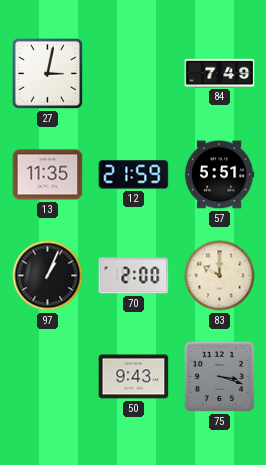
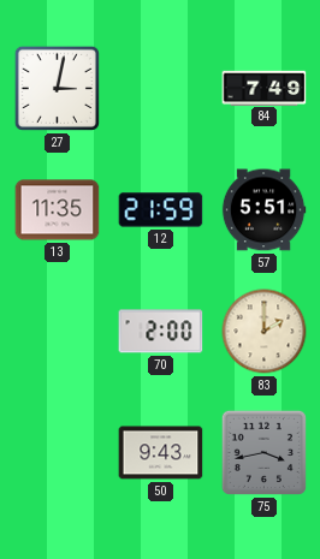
97: 1:04 -> none
83: 10:00 -> 2:00
75: 3:18 -> 3:43
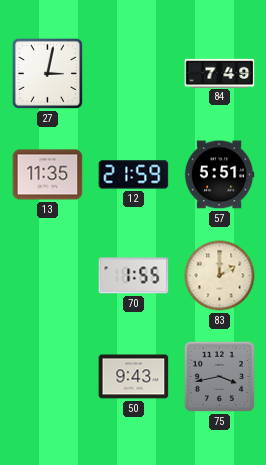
70: 2:00 -> 1:55
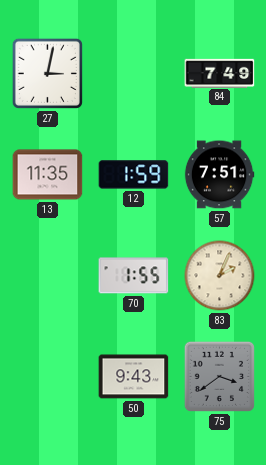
12: 21:59 -> 1:59
57: 5:51 -> 7:51
83: 2:00 -> 2:04
75: 3:43 -> 3:39
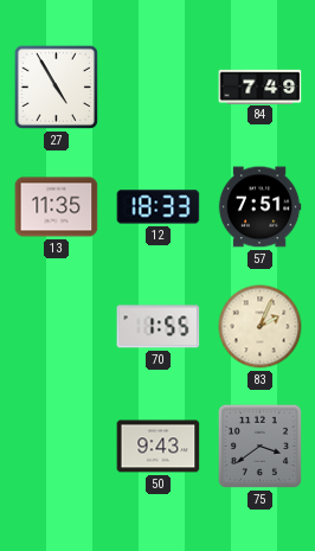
27: 3:02 -> 4:55
12: 1:59 -> 18:33
